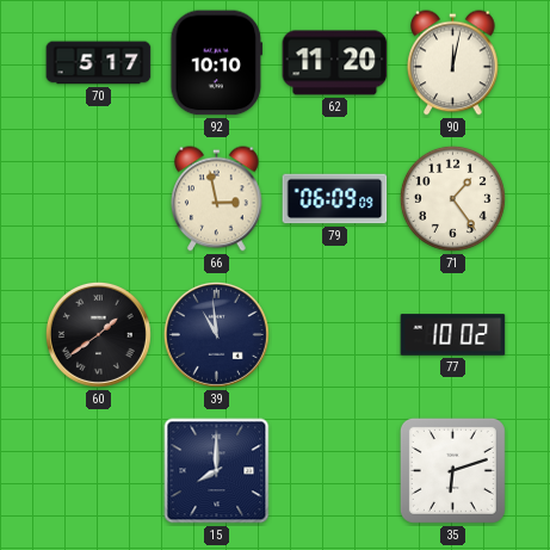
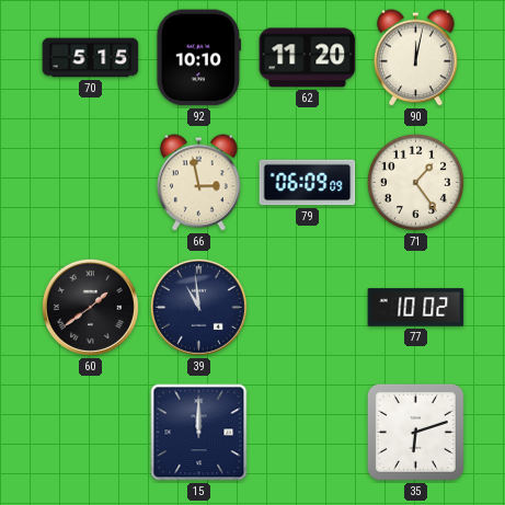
70: 5:17 -> 5:15
15: 8:00 -> 12:00
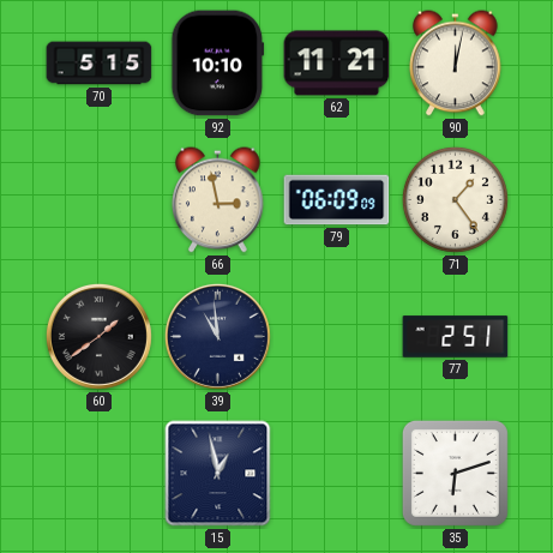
62: 11:20 -> 11:21
77: 10:02 -> 2:51
15: 12:00 -> 12:58
